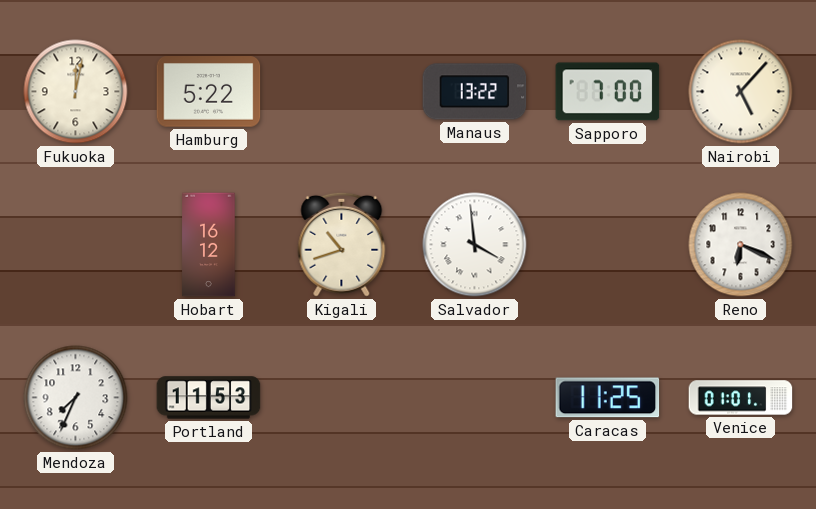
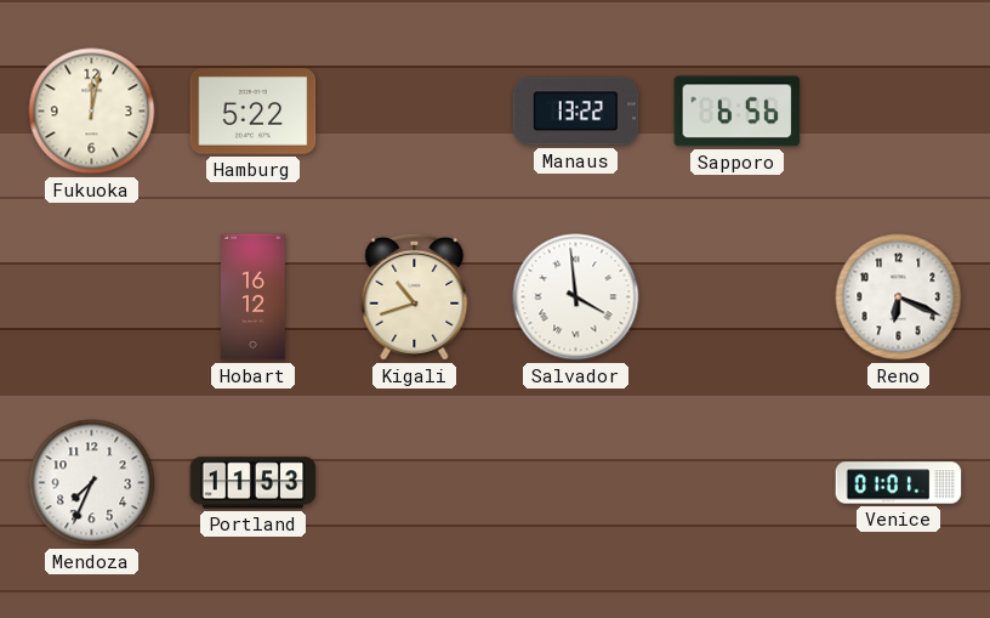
Sapporo: 7:00 -> 6:56
Nairobi: 5:07 -> none
Caracas: 11:25 -> none
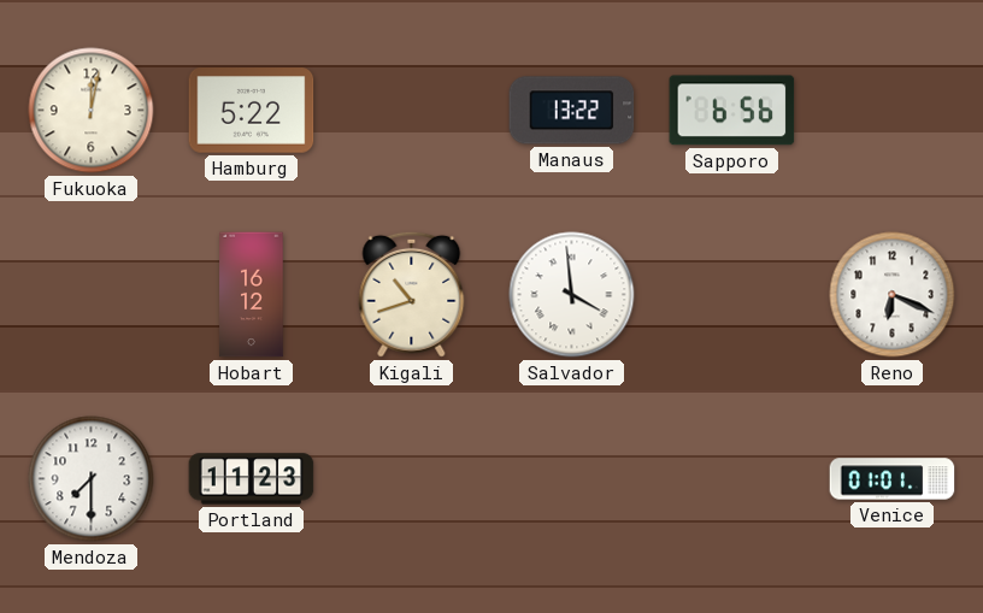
Mendoza: 7:34 -> 7:30
Portland: 11:53 -> 11:23
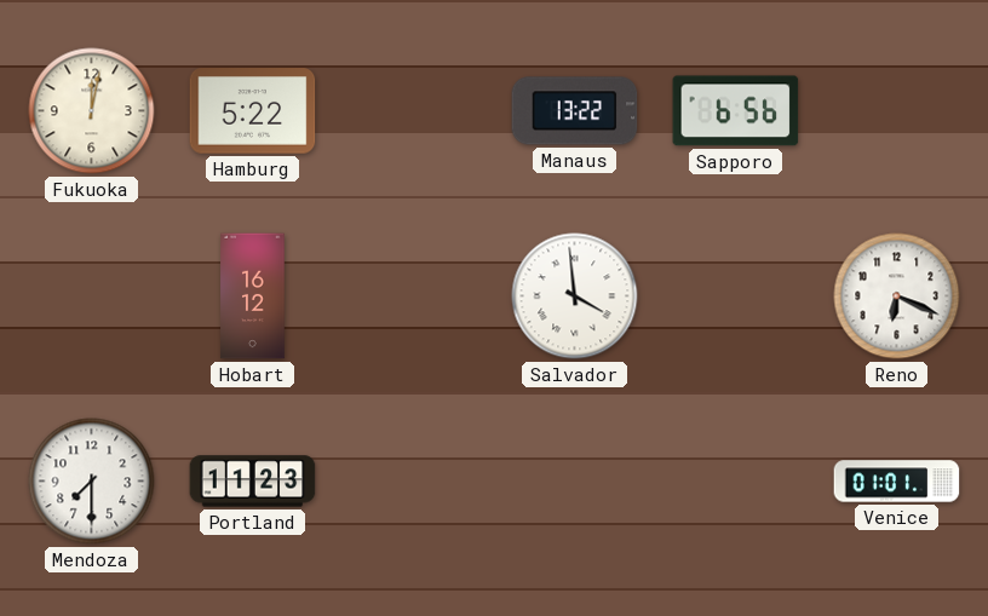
Kigali: 10:42 -> none
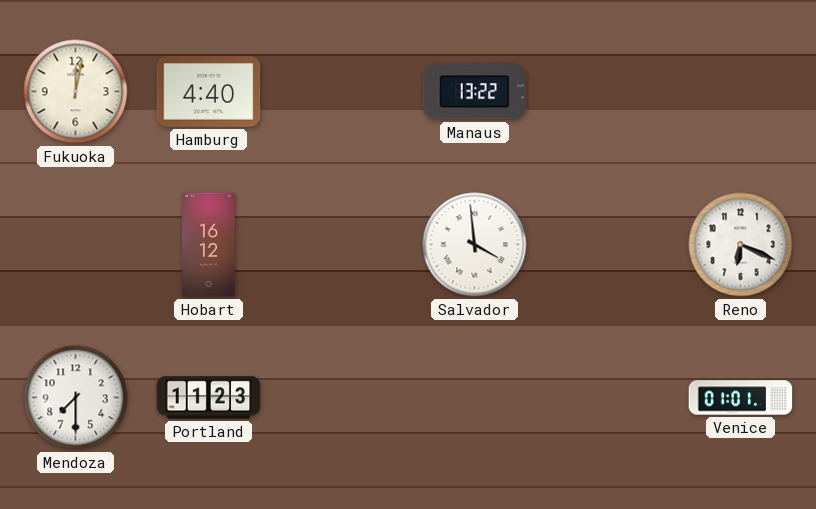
Hamburg: 5:22 -> 4:40
Sapporo: 6:56 -> none
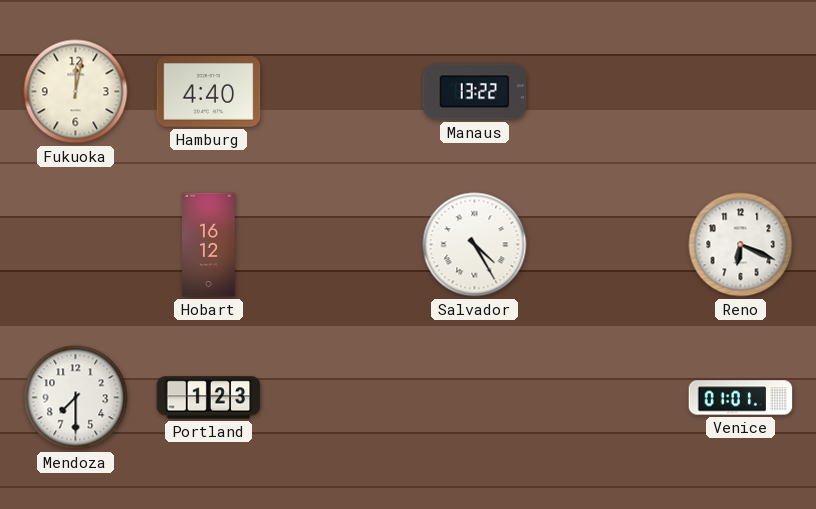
Salvador: 3:59 -> 4:25
Portland: 11:23 -> 1:23
